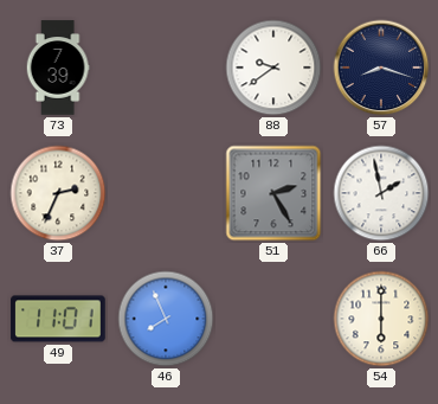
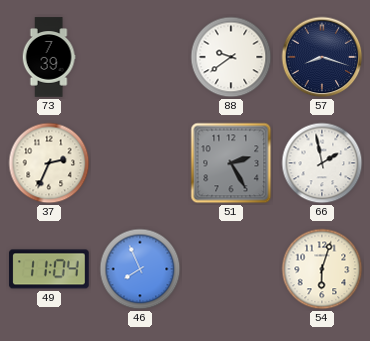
49: 11:01 -> 11:04
54: 6:00 -> 6:03
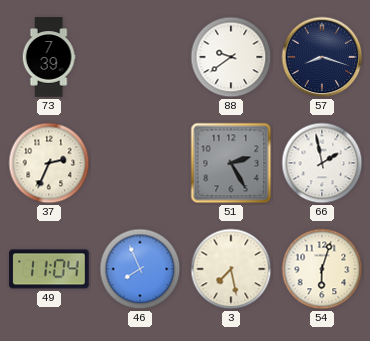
3: none -> 7:28
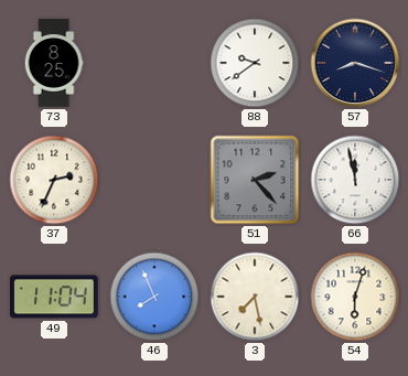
73: 7:39 -> 8:25
51: 2:25 -> 2:23
66: 1:58 -> 11:58
